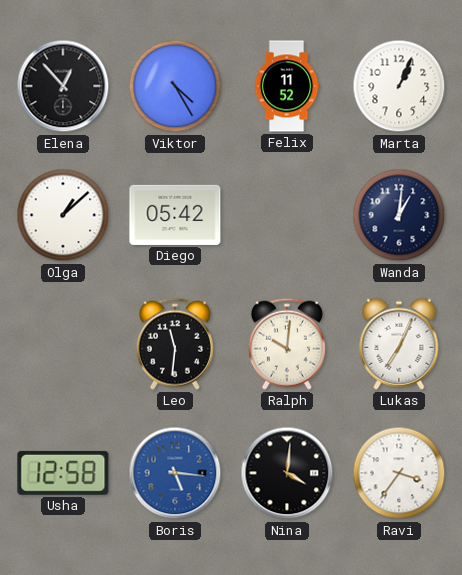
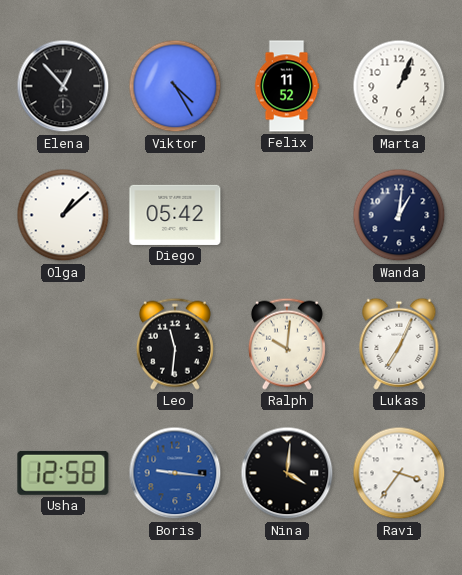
Boris: 5:16 -> 9:16
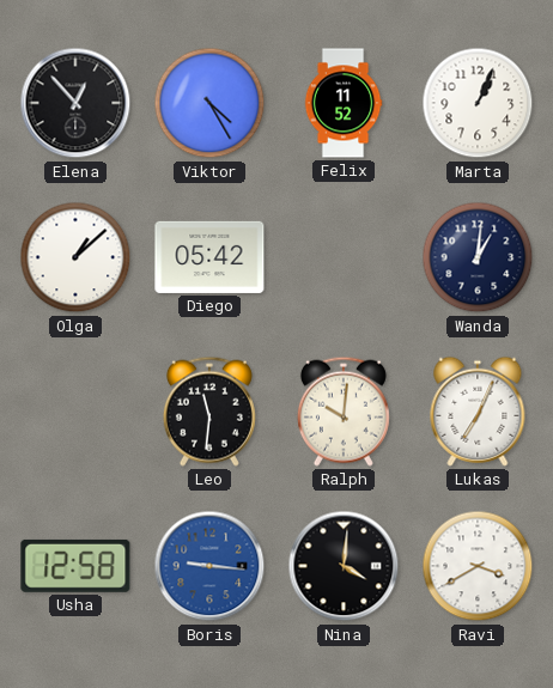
Ravi: 3:36 -> 3:40
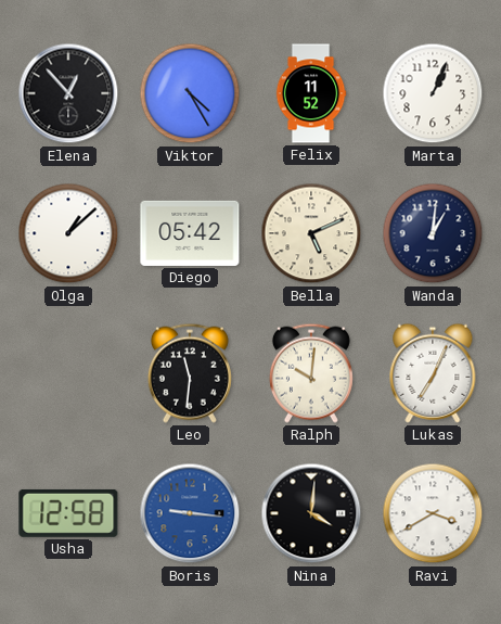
Bella: none -> 5:11
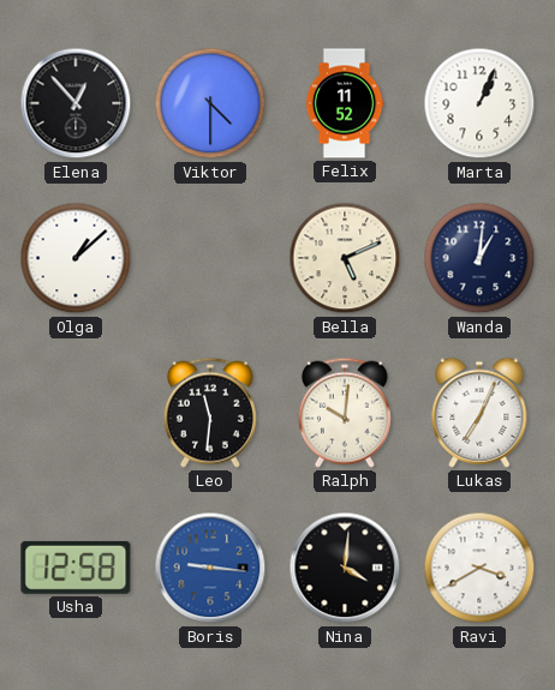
Viktor: 4:25 -> 4:30
Diego: 05:42 -> none
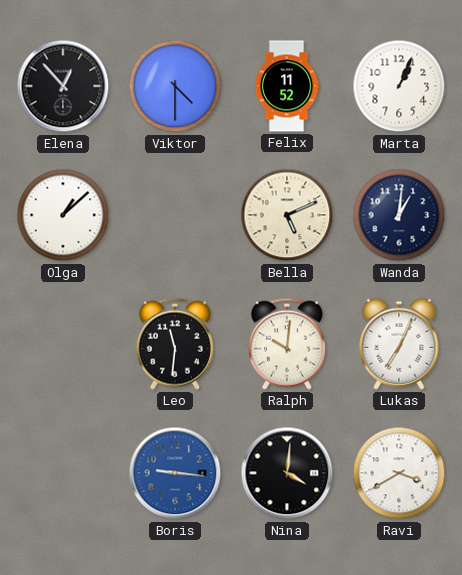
Usha: 12:58 -> none
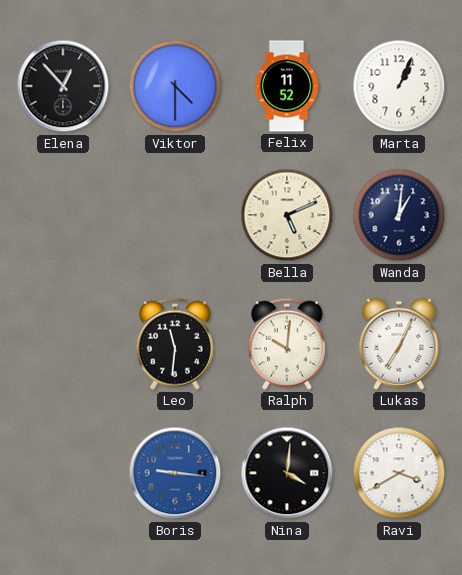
Olga: 1:08 -> none
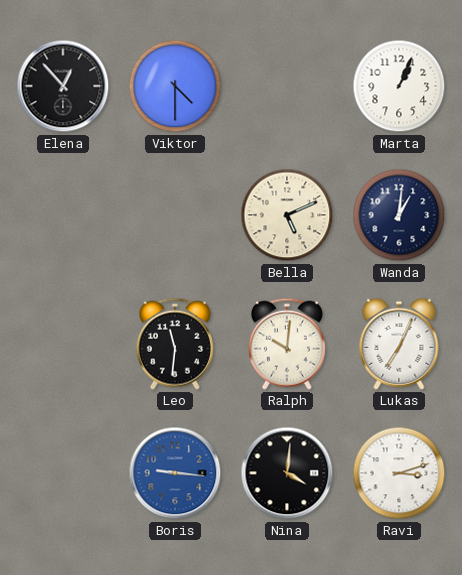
Felix: 11:52 -> none
Ravi: 3:40 -> 3:12
